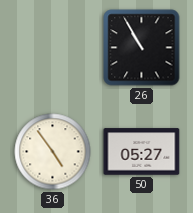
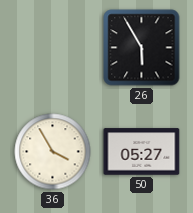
26: 10:55 -> 5:55
36: 4:54 -> 3:55
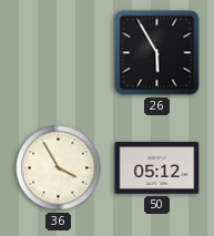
50: 05:27 -> 05:12
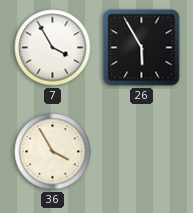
7: none -> 3:55
50: 05:12 -> none
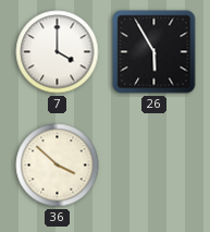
7: 3:55 -> 4:00
36: 3:55 -> 3:52
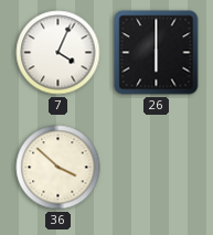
7: 4:00 -> 4:04
26: 5:55 -> 6:00
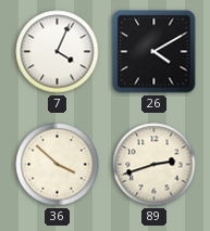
26: 6:00 -> 4:10
89: none -> 2:42
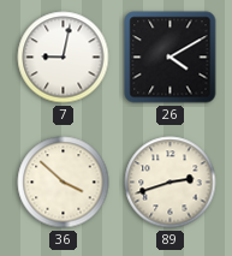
7: 4:04 -> 9:02
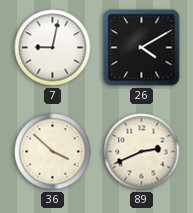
89: 2:42 -> 2:41
